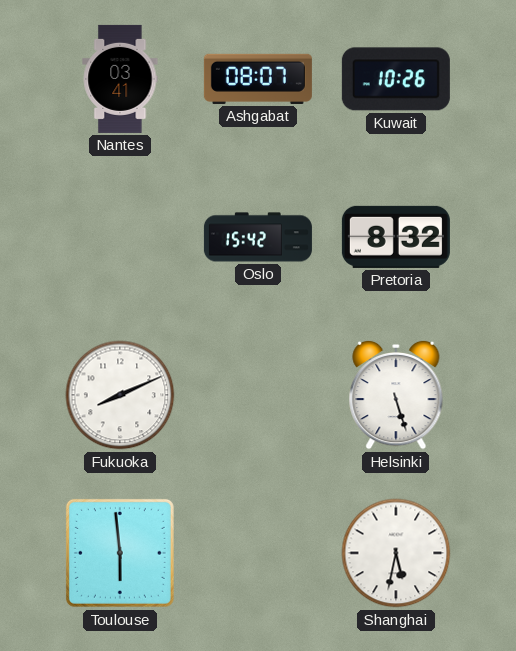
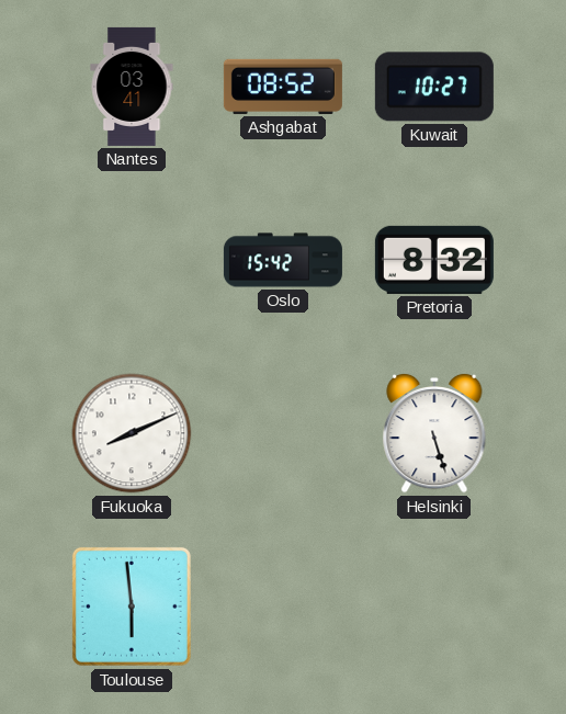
Ashgabat: 08:07 -> 08:52
Kuwait: 10:26 -> 10:27
Shanghai: 5:32 -> none
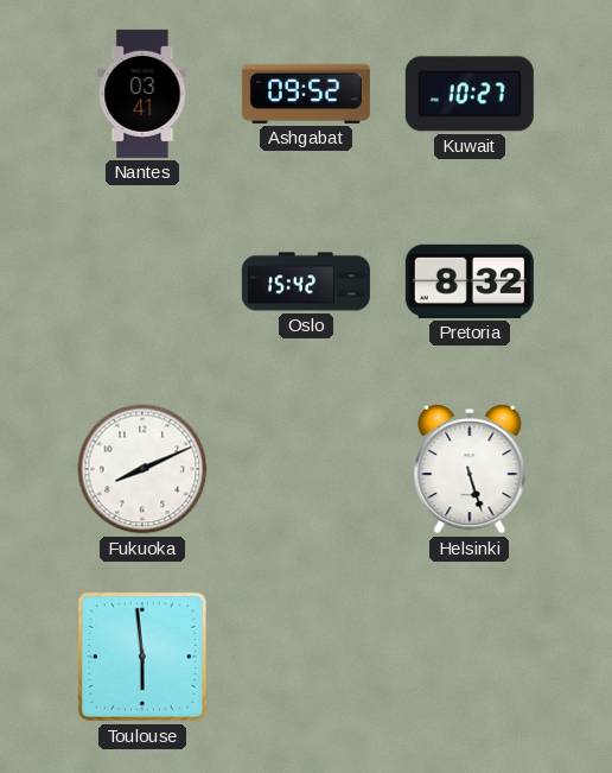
Ashgabat: 08:52 -> 09:52
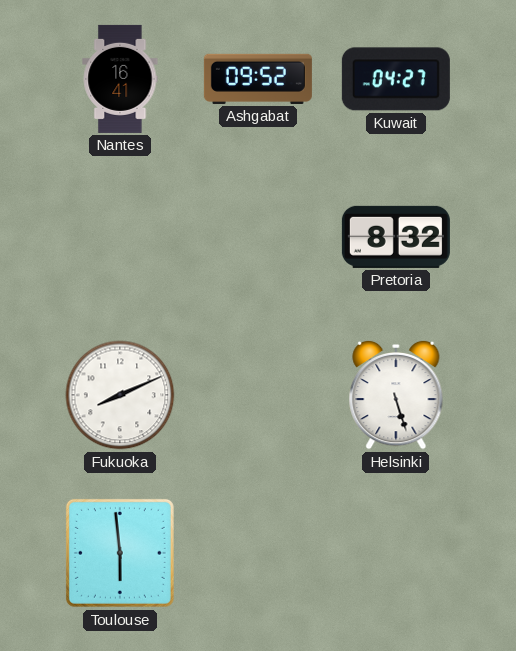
Nantes: 03:41 -> 16:41
Kuwait: 10:27 -> 04:27
Oslo: 15:42 -> none
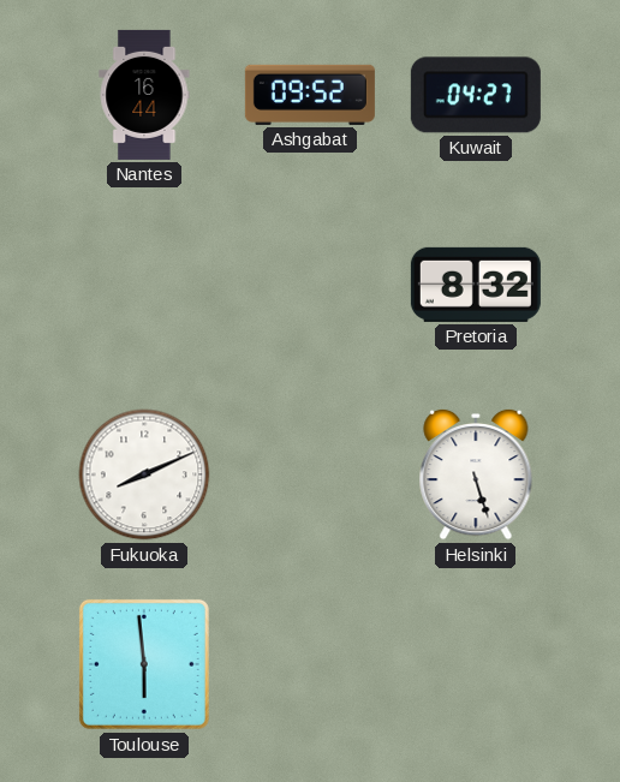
Nantes: 16:41 -> 16:44
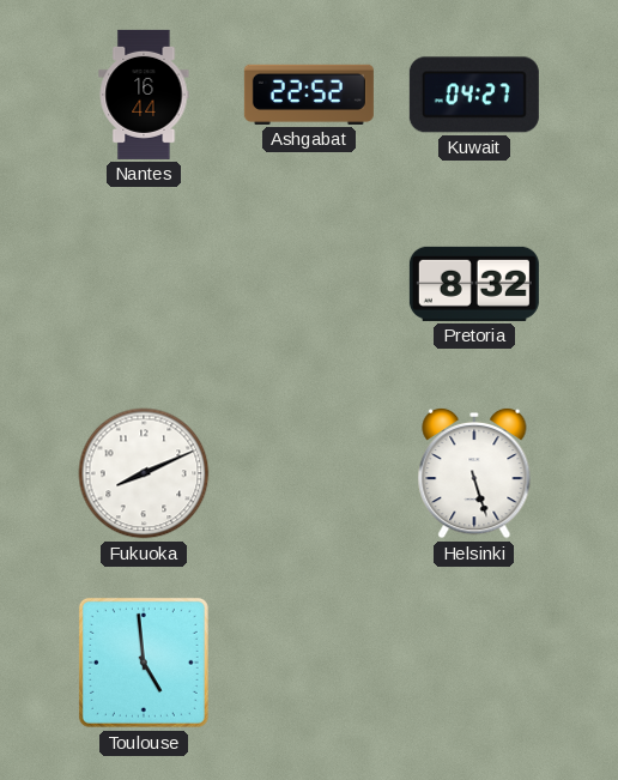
Ashgabat: 09:52 -> 22:52
Toulouse: 5:59 -> 4:59
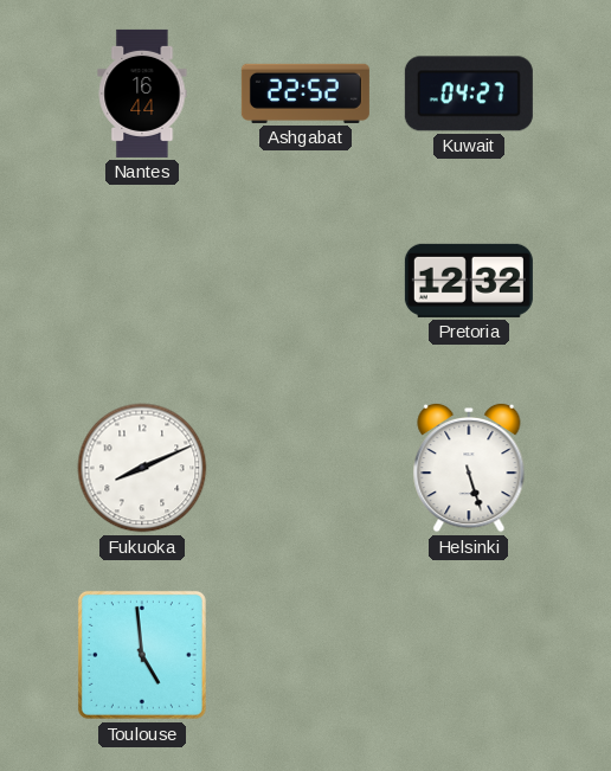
Pretoria: 8:32 -> 12:32
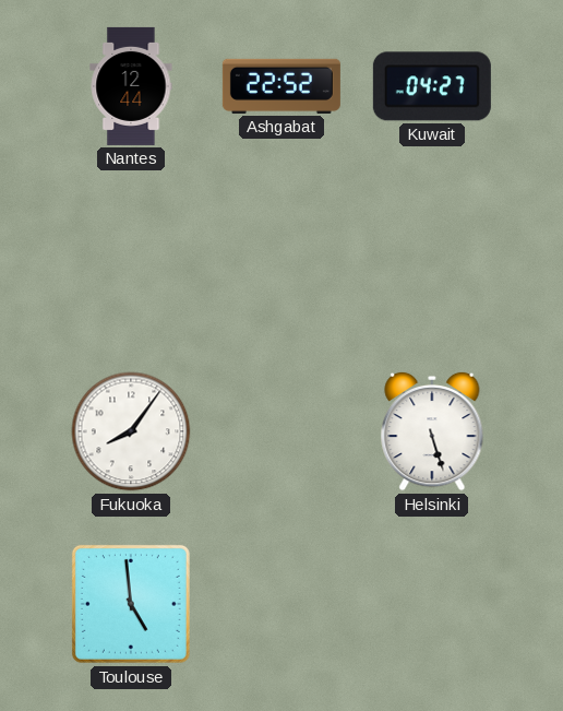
Nantes: 16:44 -> 12:44
Pretoria: 12:32 -> none
Fukuoka: 8:11 -> 8:06
